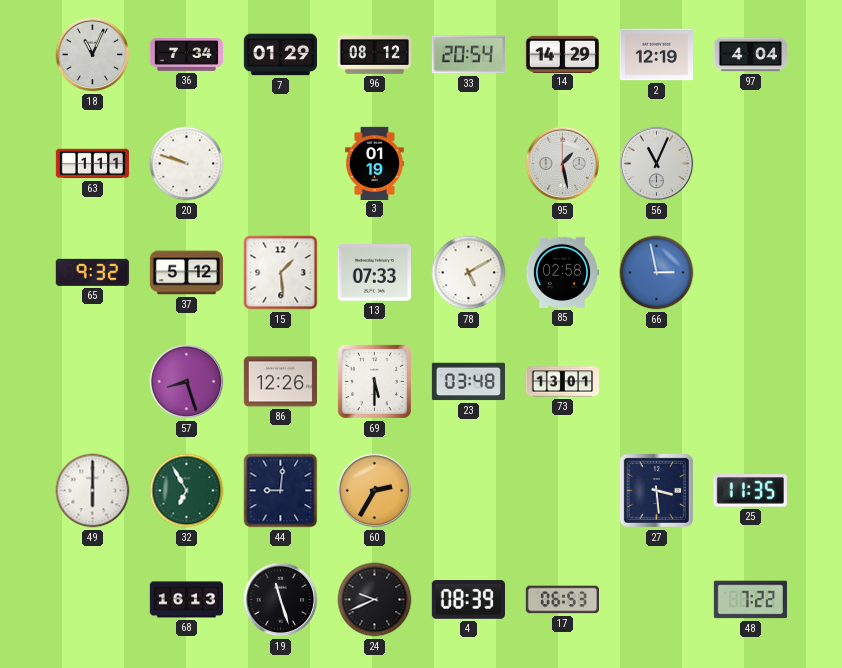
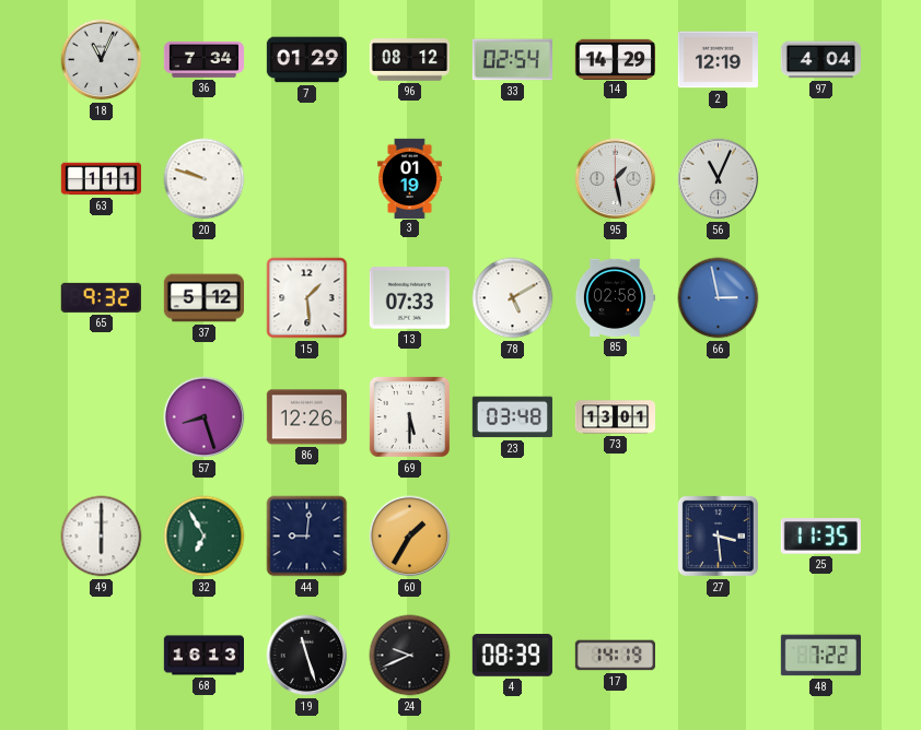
33: 20:54 -> 02:54
60: 2:35 -> 1:35
17: 06:53 -> 14:19
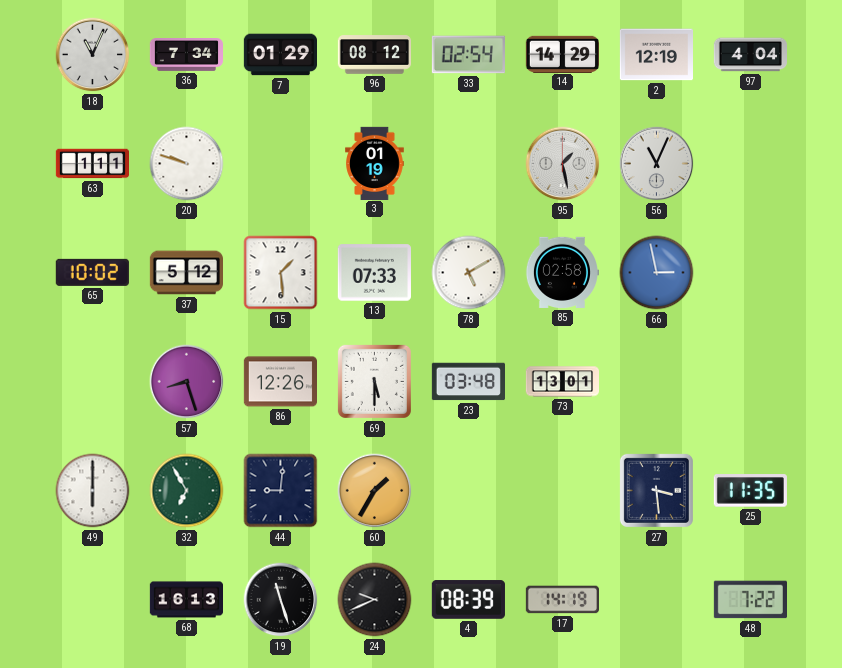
65: 9:32 -> 10:02
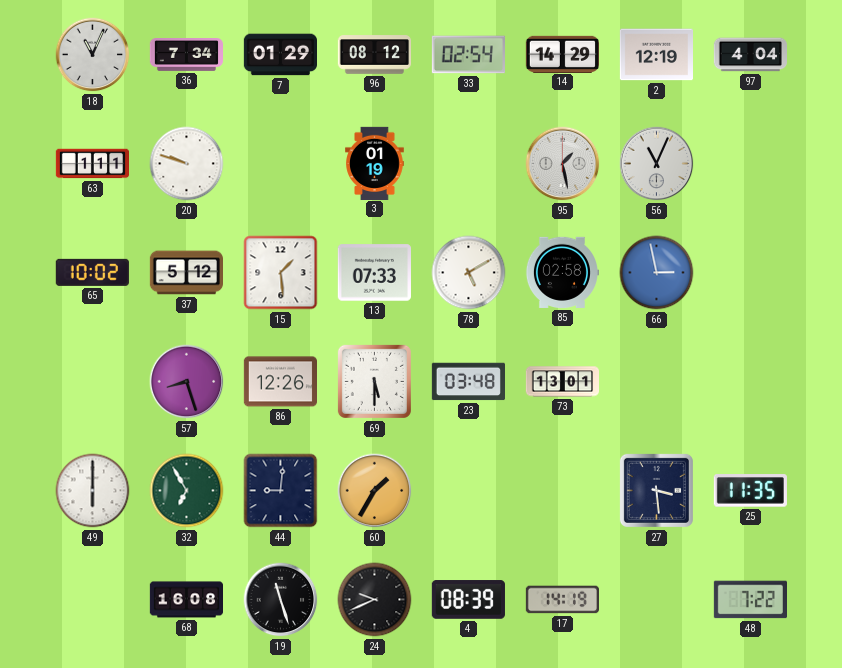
68: 16:13 -> 16:08
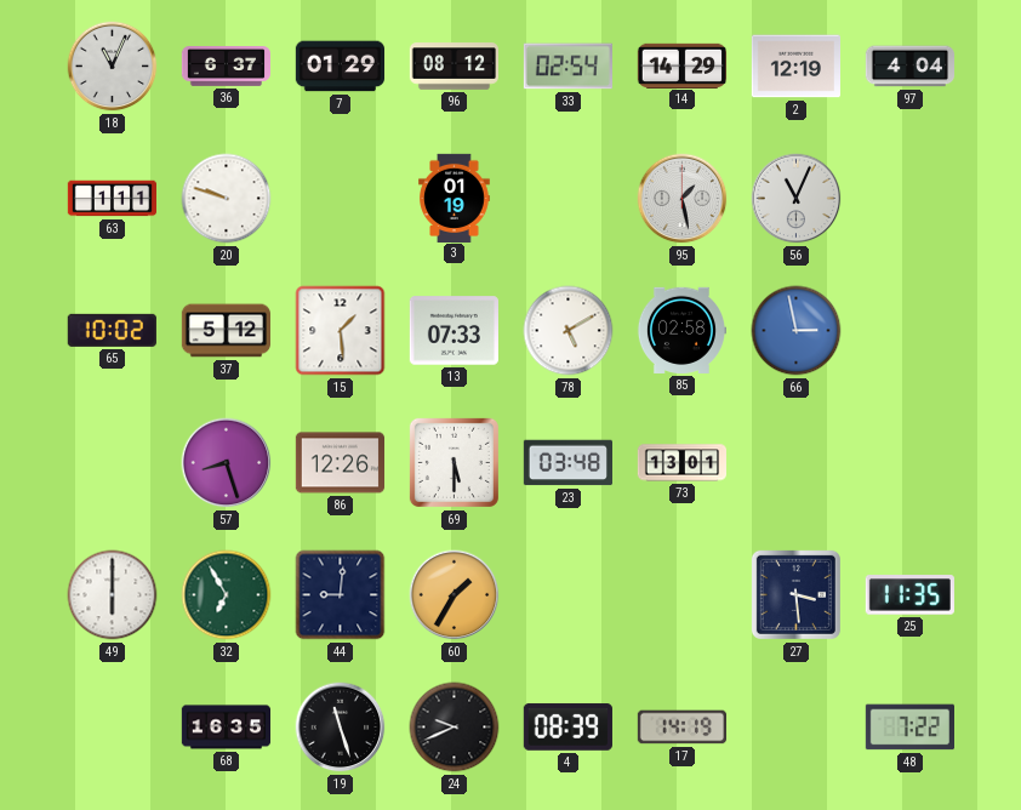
36: 7:34 -> 6:37
68: 16:08 -> 16:35
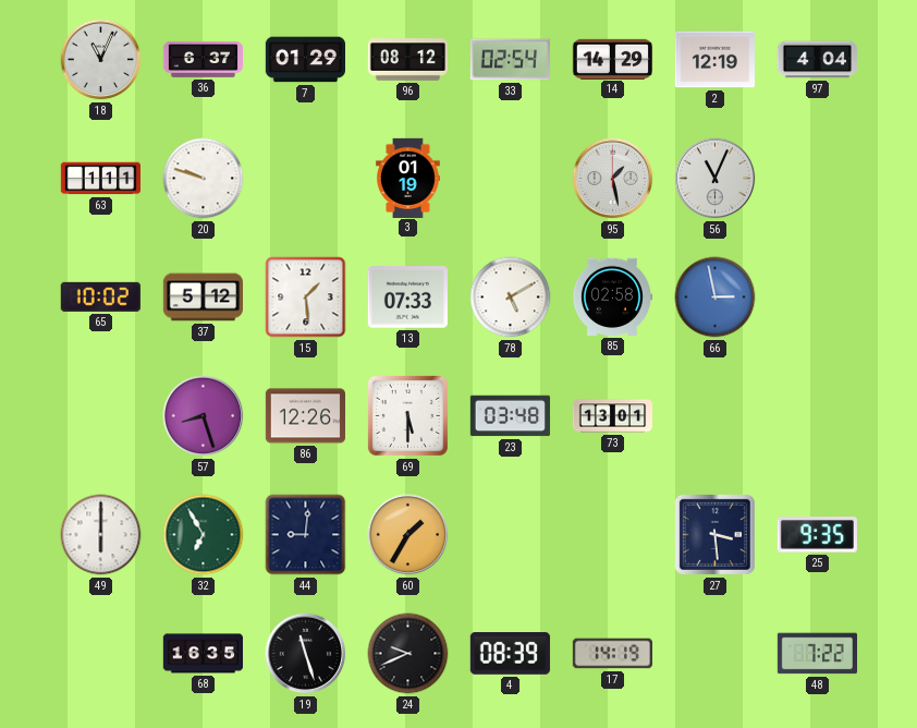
25: 11:35 -> 9:35
